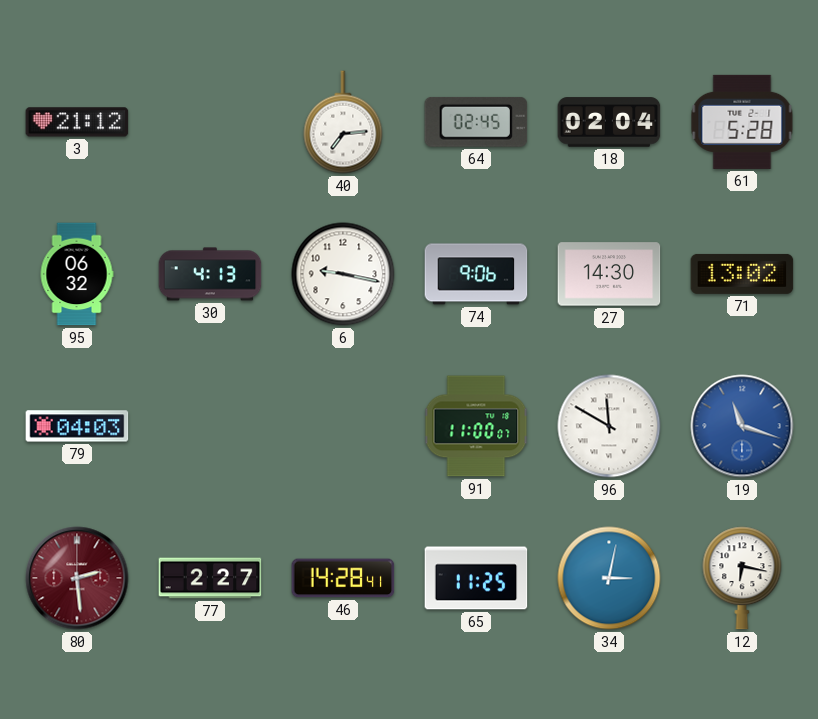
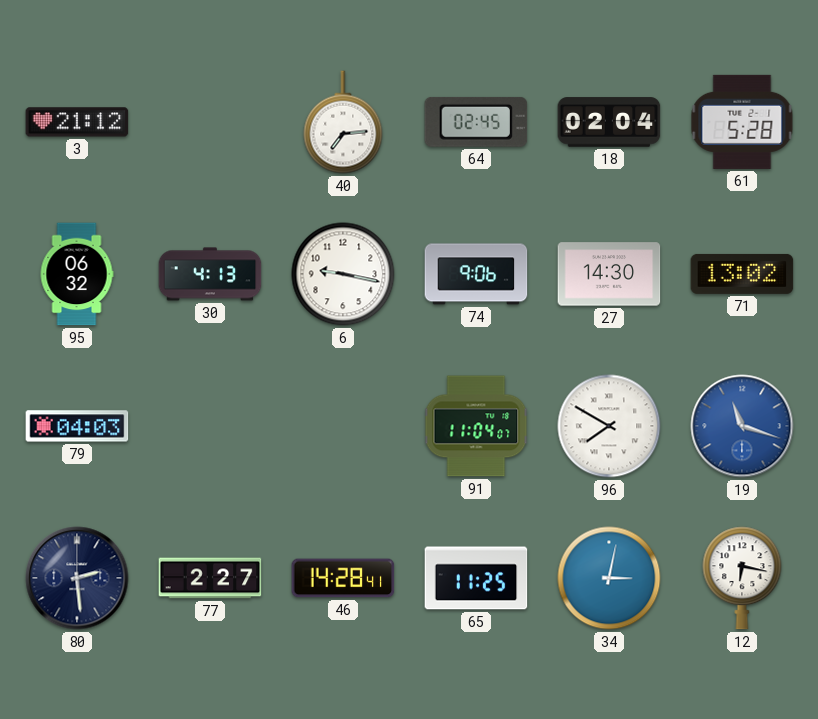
91: 11:00 -> 11:04
96: 11:50 -> 7:50
80 dial: burgundy -> navy
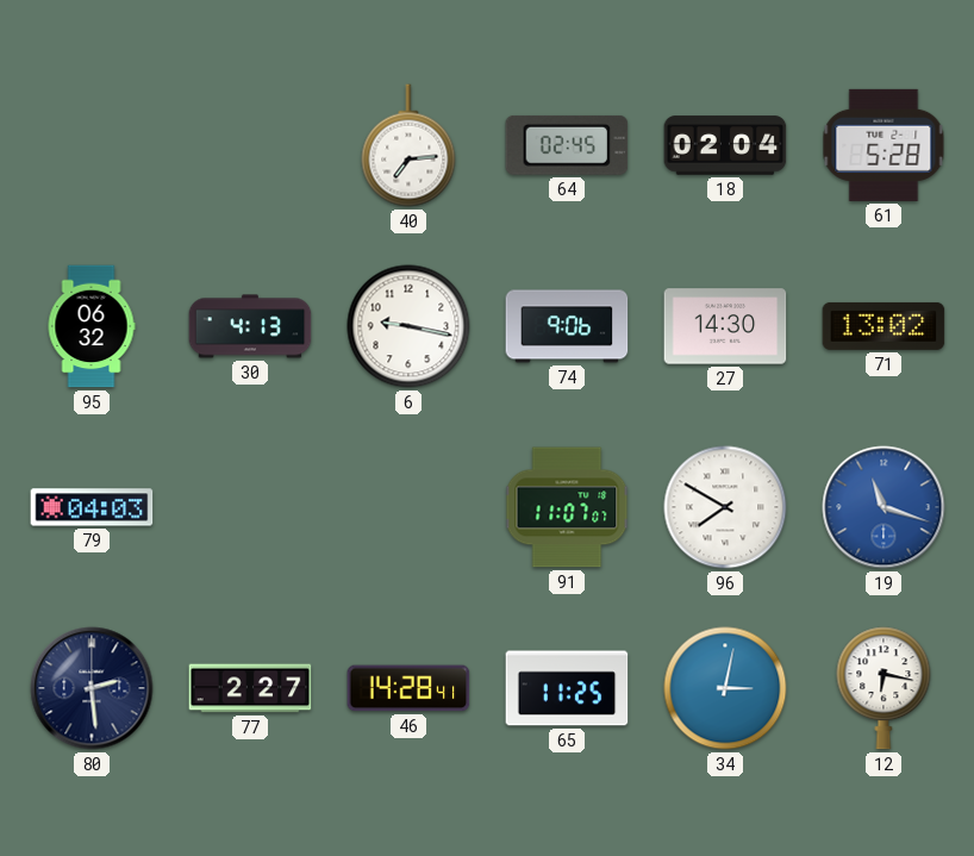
3: 21:12 -> none
91: 11:04 -> 11:07
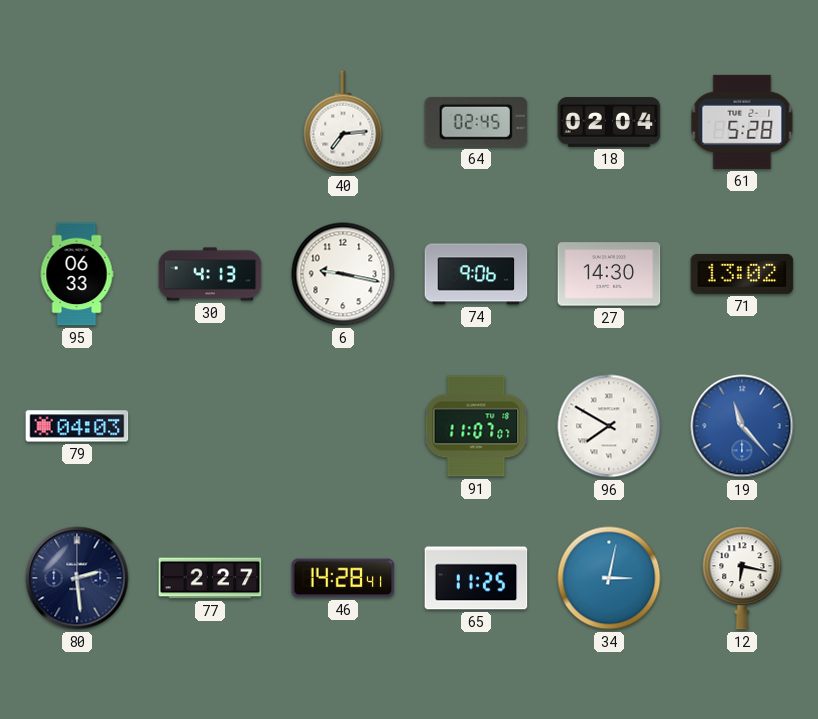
95: 06:32 -> 06:33
19: 11:18 -> 11:23
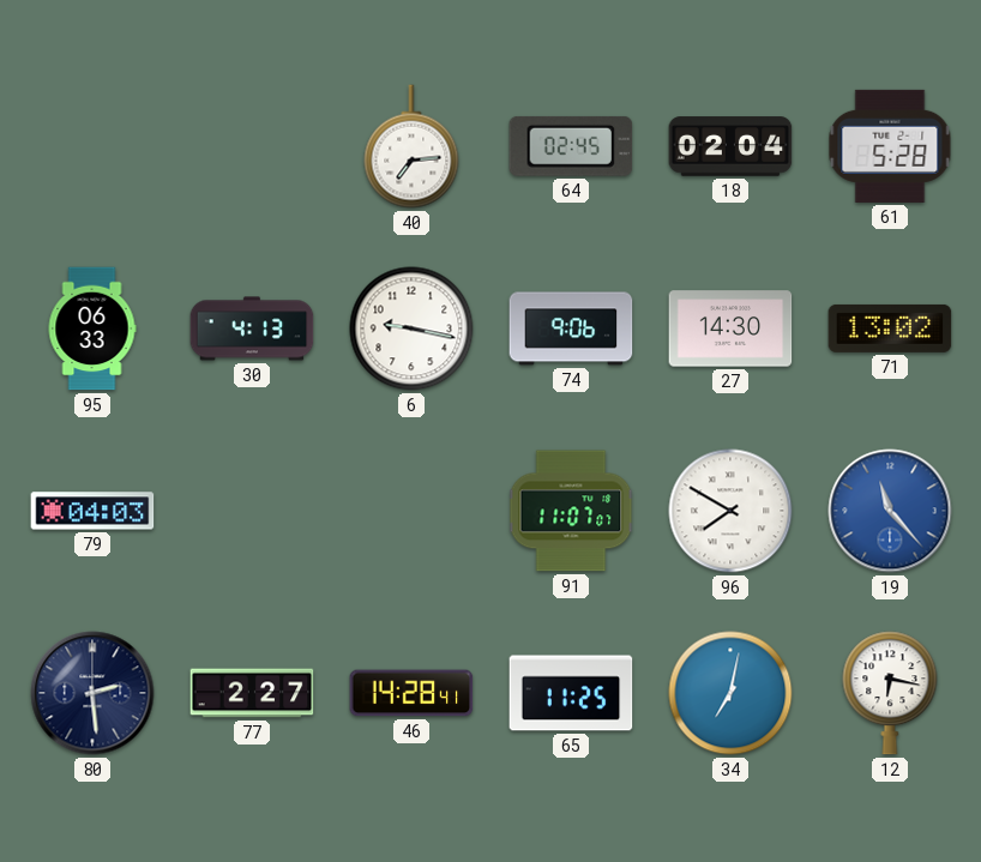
34: 3:02 -> 7:02
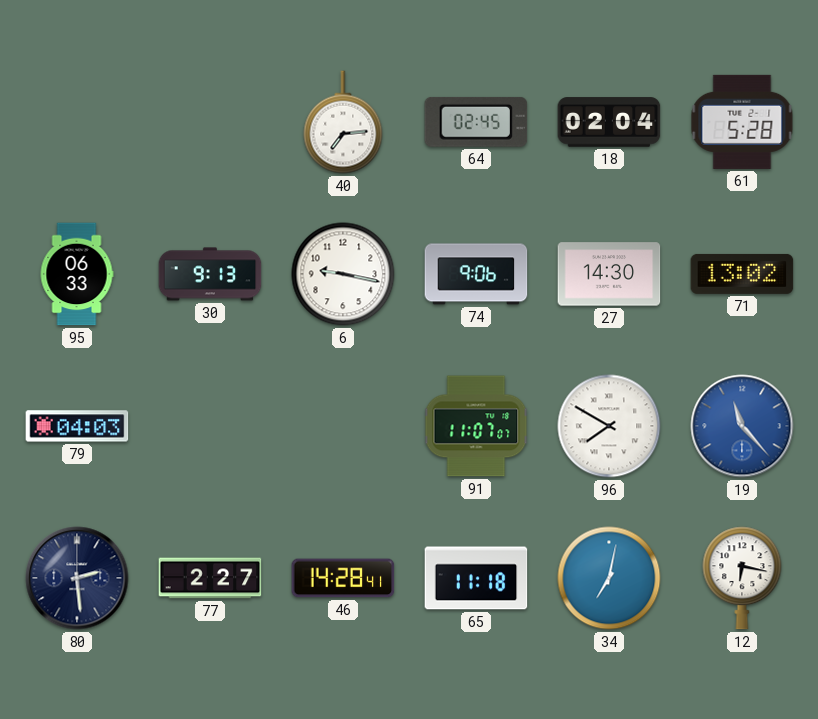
30: 4:13 -> 9:13
65: 11:25 -> 11:18
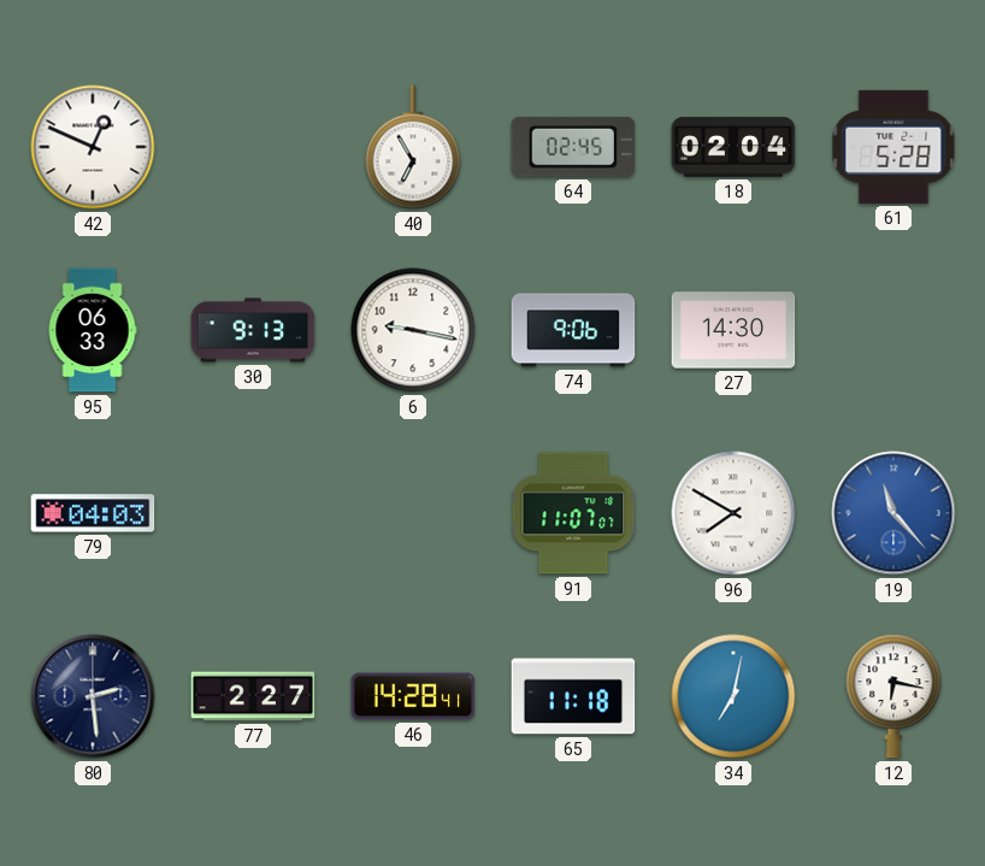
42: none -> 12:49
40: 7:14 -> 6:55
71: 13:02 -> none
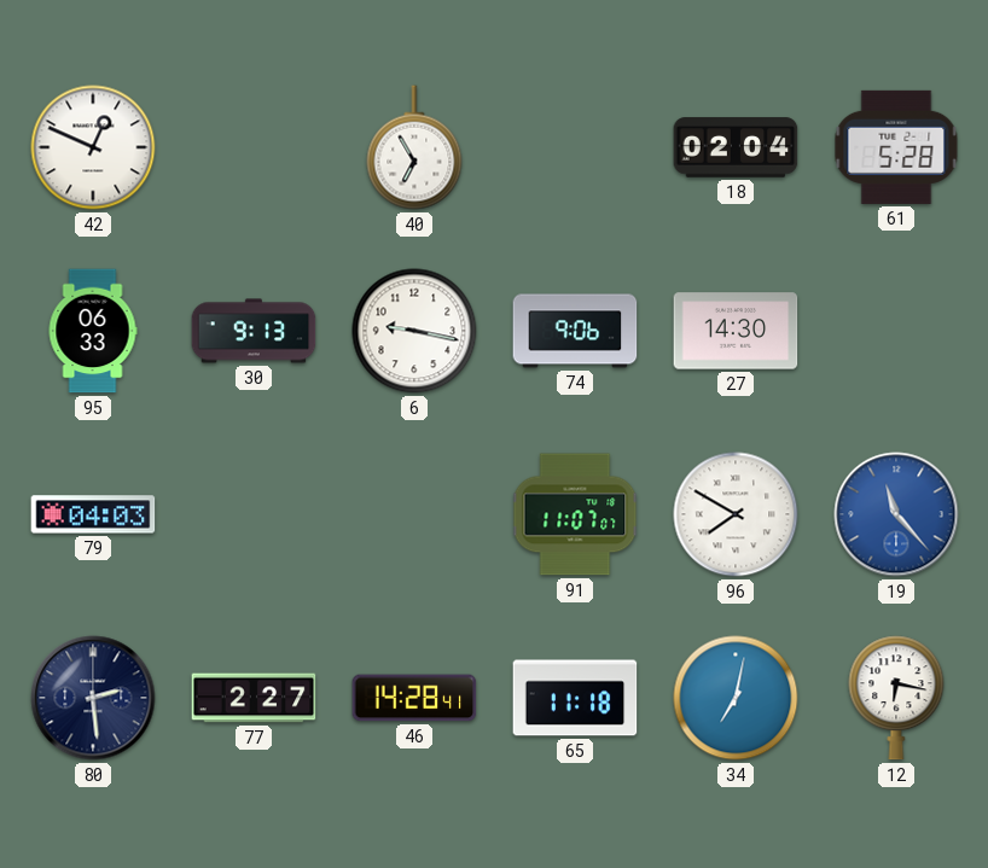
64: 02:45 -> none
